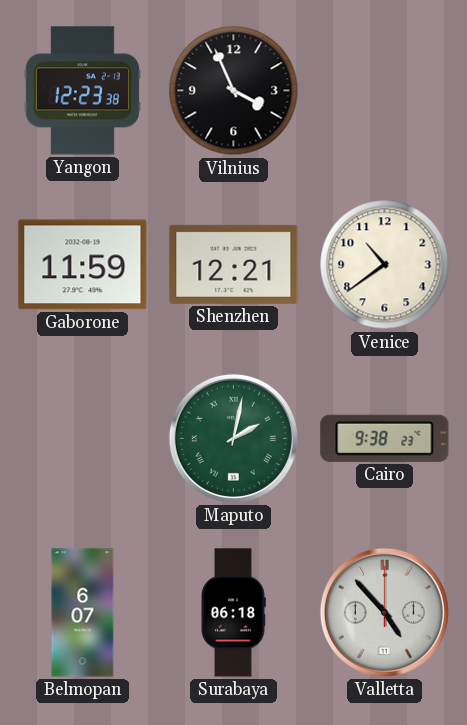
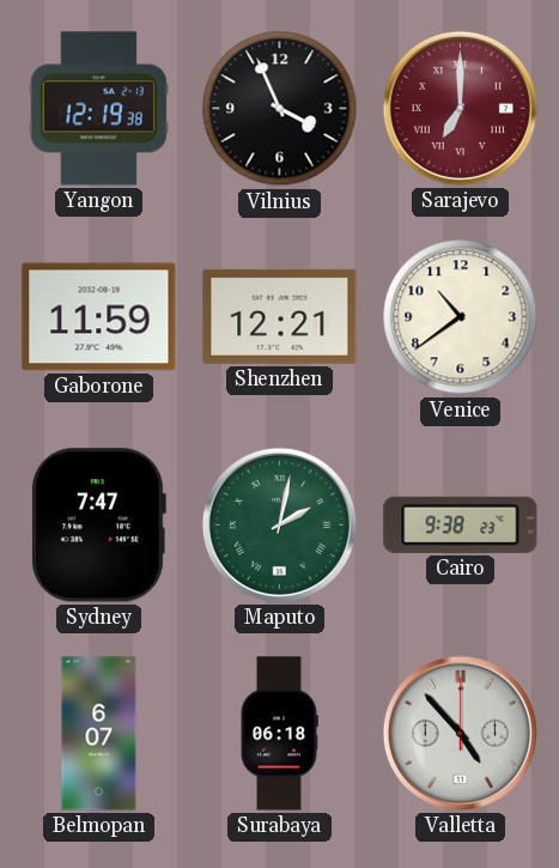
Yangon: 12:23 -> 12:19
Sarajevo: none -> 7:00
Sydney: none -> 7:47
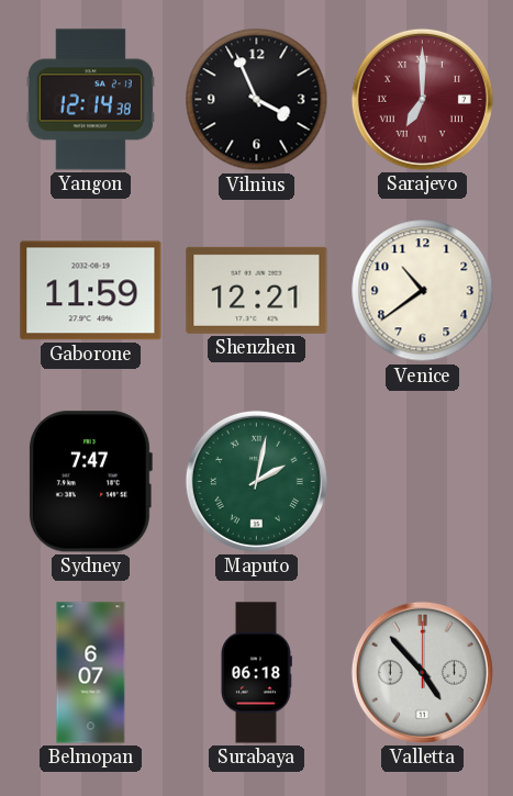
Yangon: 12:19 -> 12:14
Cairo: 9:38 -> none
